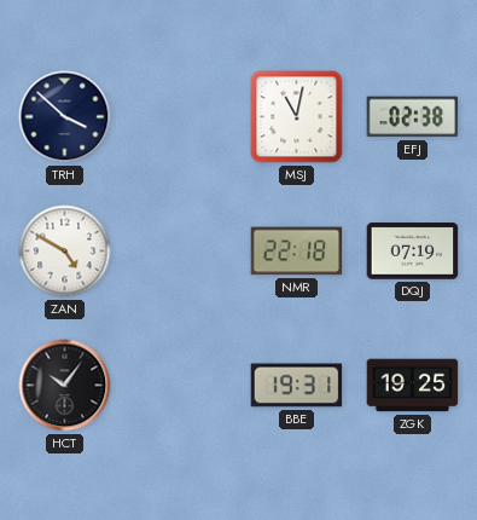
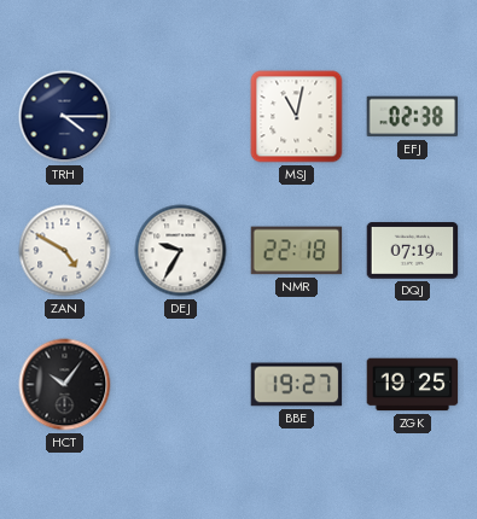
TRH: 3:52 -> 4:15
DEJ: none -> 9:35
BBE: 19:31 -> 19:27
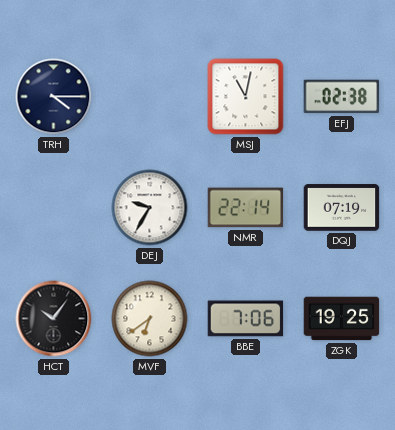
ZAN: 4:50 -> none
NMR: 22:18 -> 22:14
MVF: none -> 6:39
BBE: 19:27 -> 7:06
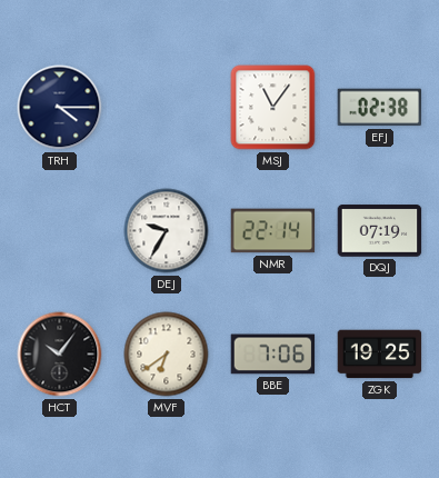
MSJ: 11:02 -> 11:06
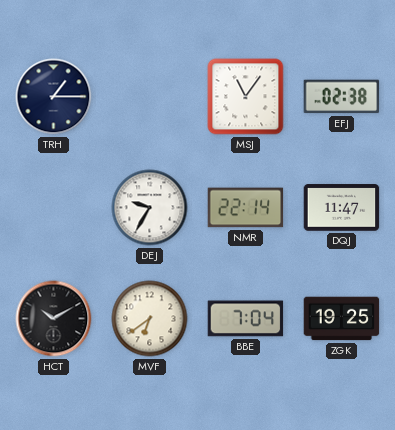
TRH: 4:15 -> 1:15
DQJ: 07:19 -> 11:47
HCT: 10:06 -> 10:10
BBE: 7:06 -> 7:04
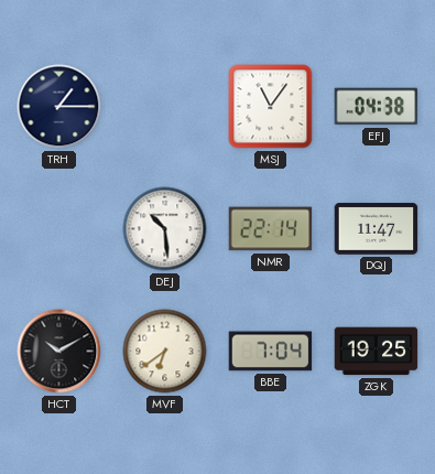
EFJ: 02:38 -> 04:38
DEJ: 9:35 -> 10:29
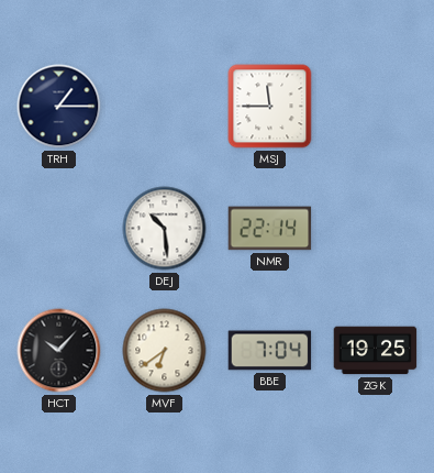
MSJ: 11:06 -> 11:45
EFJ: 04:38 -> none
DQJ: 11:47 -> none
HCT: 10:10 -> 10:07
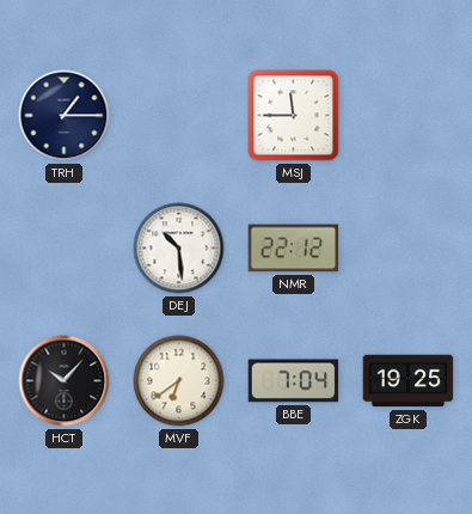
NMR: 22:14 -> 22:12
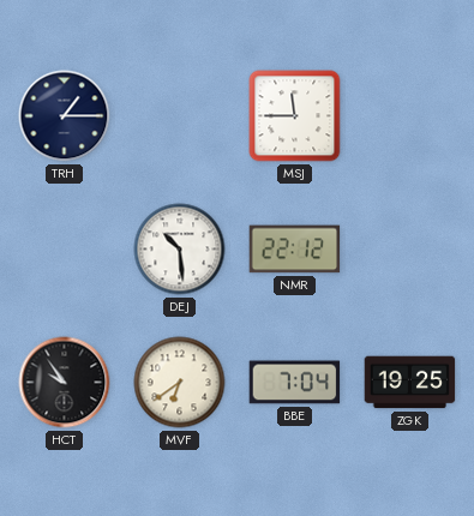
HCT: 10:07 -> 9:54
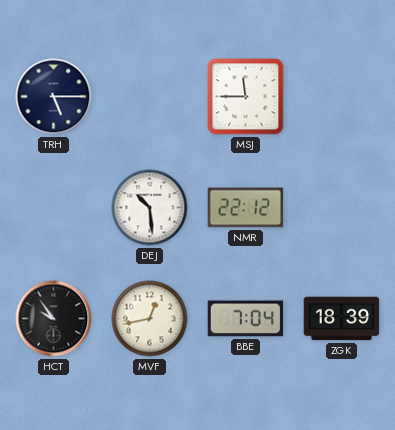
TRH: 1:15 -> 5:15
MVF: 6:39 -> 12:43
ZGK: 19:25 -> 18:39
